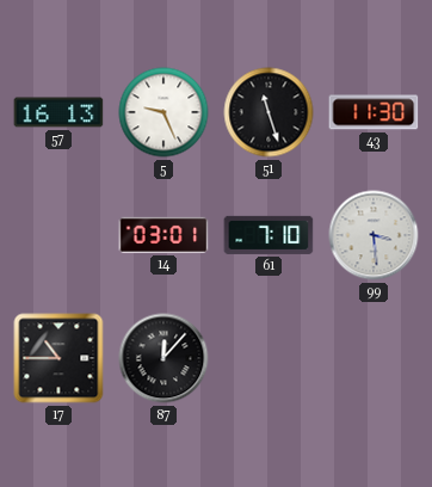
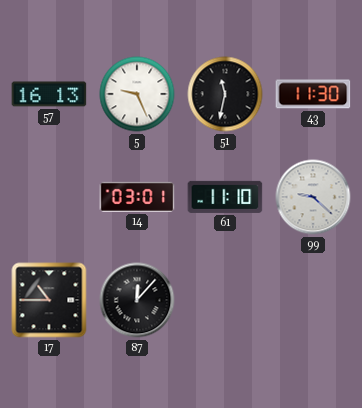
51: 11:27 -> 11:32
61: 7:10 -> 11:10
99: 3:29 -> 9:22
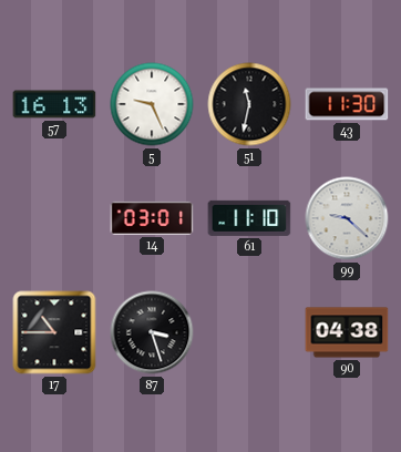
87: 12:07 -> 3:27
90: none -> 04:38
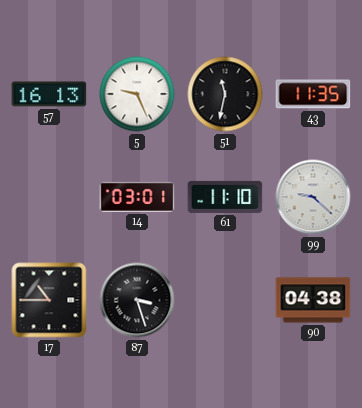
43: 11:30 -> 11:35
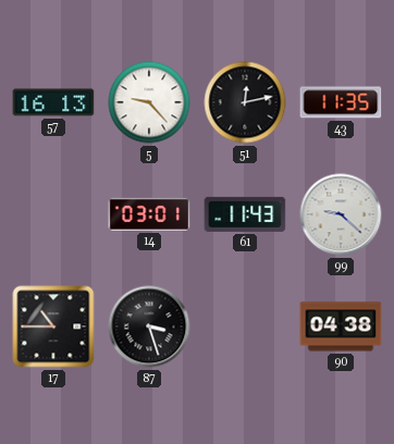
5: 9:26 -> 9:23
51: 11:32 -> 12:13
61: 11:10 -> 11:43
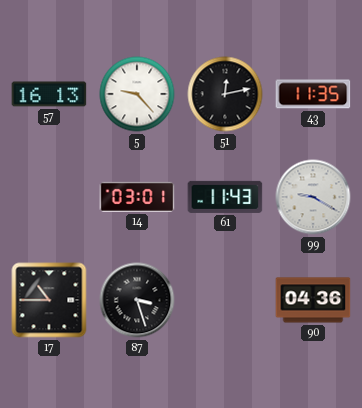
99: 9:22 -> 9:20
90: 04:38 -> 04:36
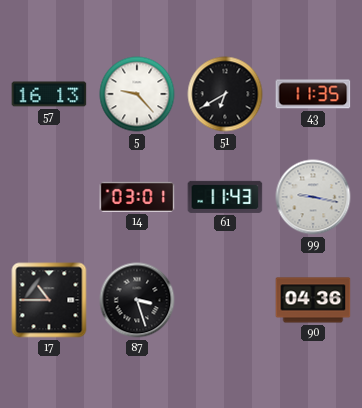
51: 12:13 -> 6:40
99: 9:20 -> 9:17
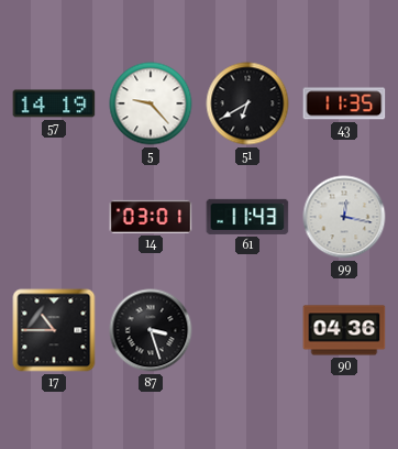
57: 16:13 -> 14:19
99: 9:17 -> 12:17
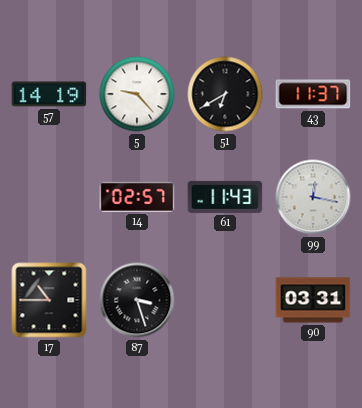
43: 11:35 -> 11:37
14: 03:01 -> 02:57
90: 04:36 -> 03:31
